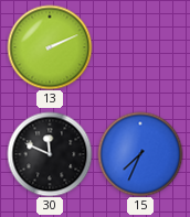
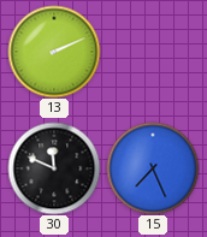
15: 7:34 -> 7:26
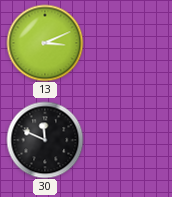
13: 2:11 -> 3:11
15: 7:26 -> none
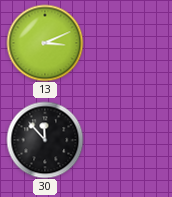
30: 11:49 -> 11:53
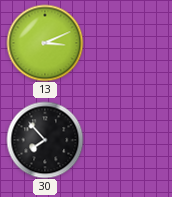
30: 11:53 -> 7:53
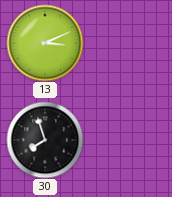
30: 7:53 -> 7:57
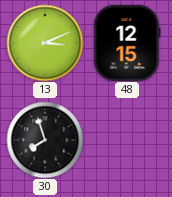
48: none -> 12:15
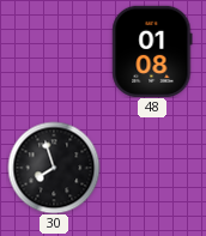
13: 3:11 -> none
48: 12:15 -> 01:08
